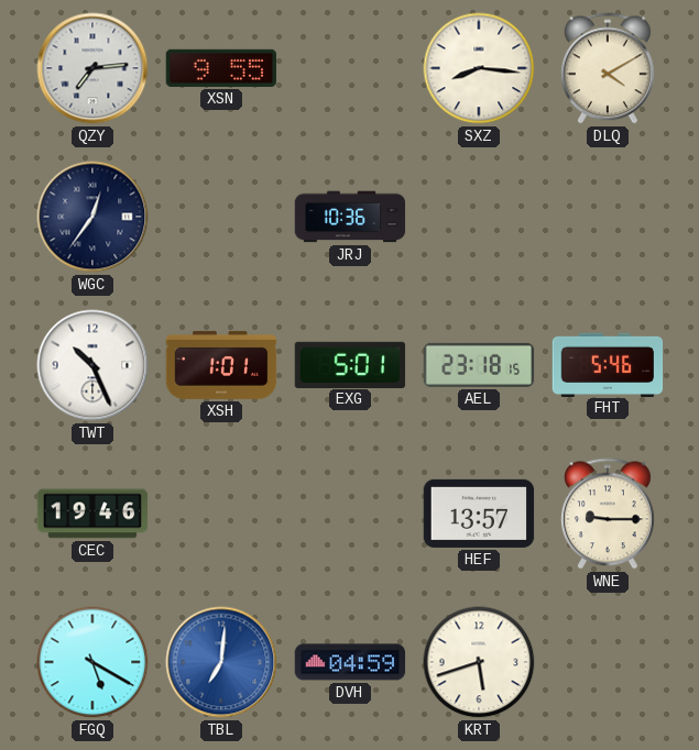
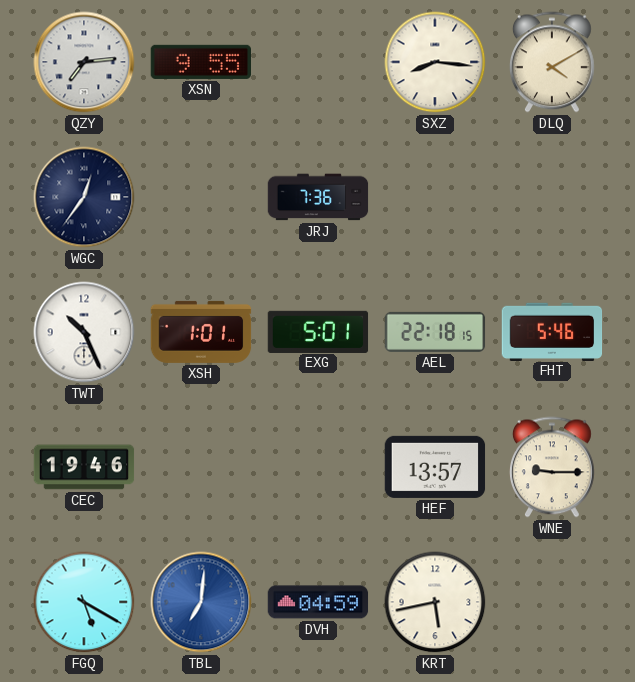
JRJ: 10:36 -> 7:36
AEL: 23:18 -> 22:18
KRT: 5:42 -> 5:43
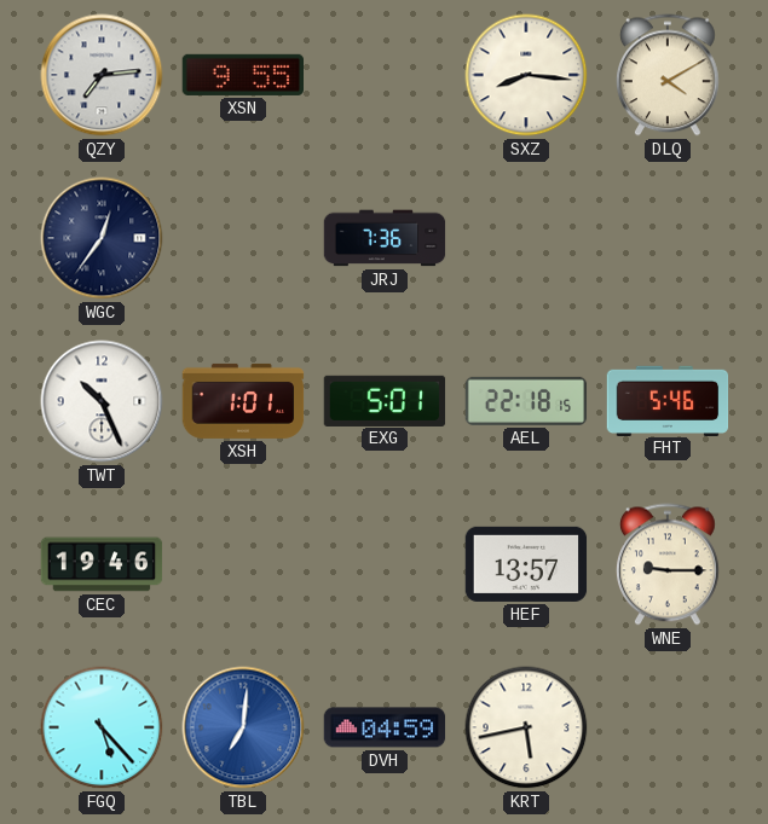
FGQ: 5:20 -> 5:23
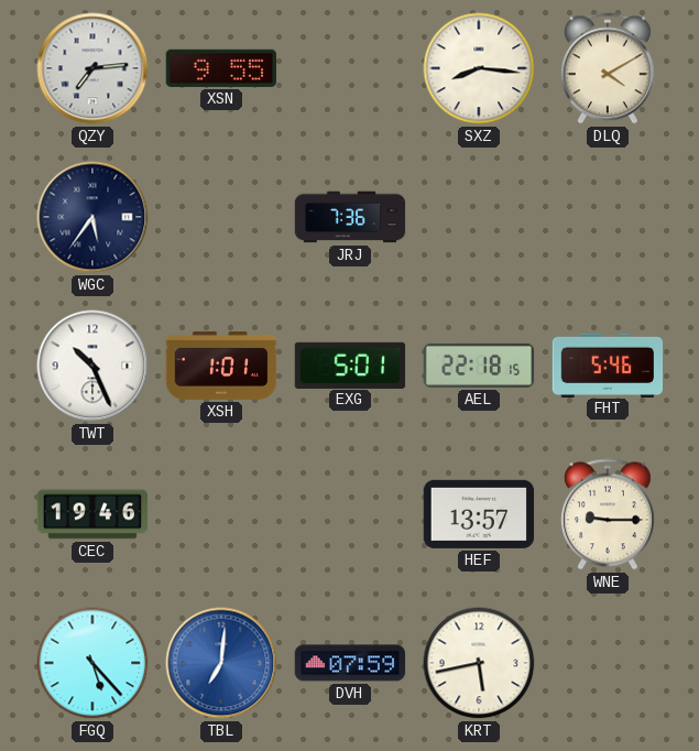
WGC: 12:36 -> 5:36
DVH: 04:59 -> 07:59
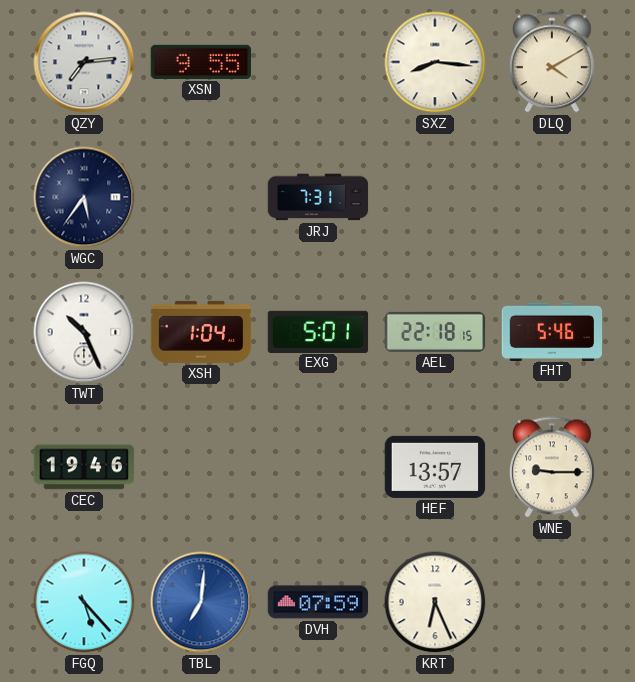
JRJ: 7:36 -> 7:31
XSH: 1:01 -> 1:04
KRT: 5:43 -> 6:26
